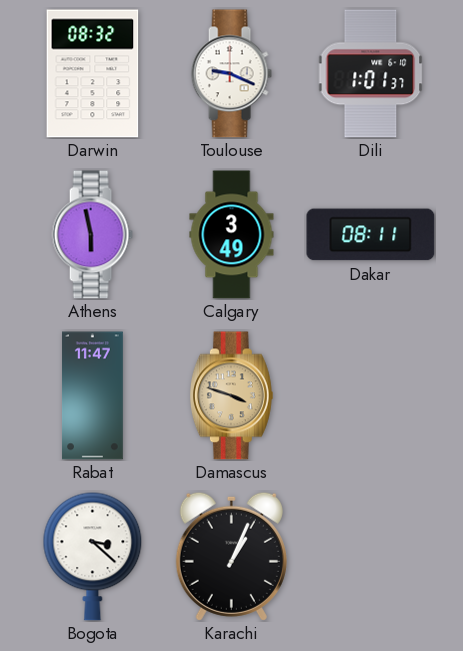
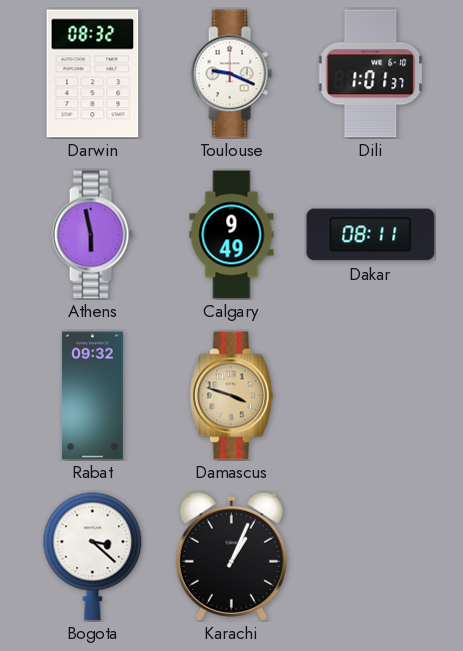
Calgary: 3:49 -> 9:49
Rabat: 11:47 -> 09:32
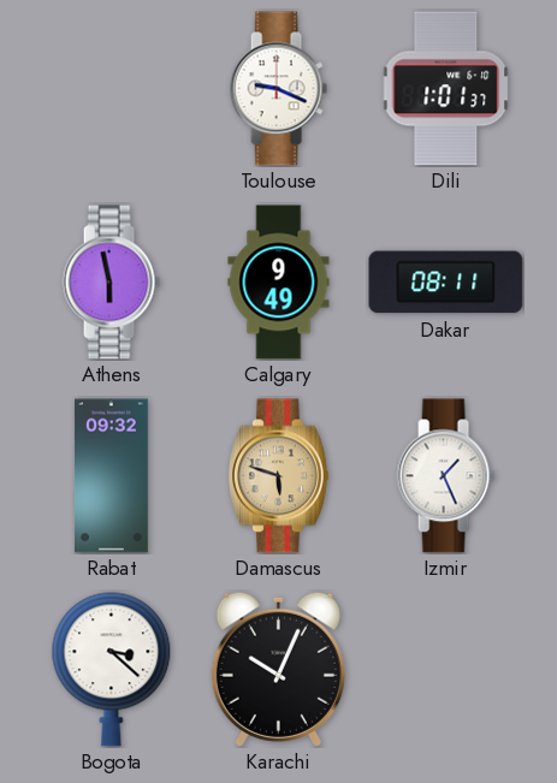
Darwin: 08:32 -> none
Damascus: 3:48 -> 5:48
Izmir: none -> 1:26
Karachi: 1:04 -> 10:04
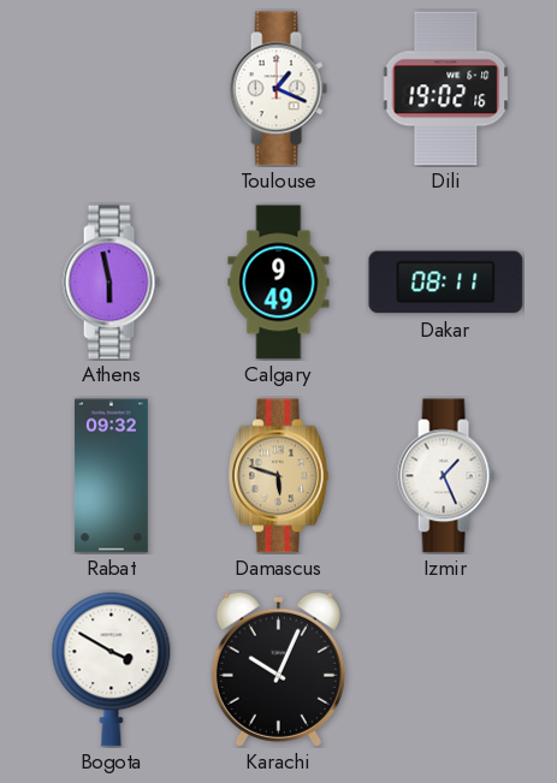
Toulouse: 9:19 -> 1:19
Dili: 1:01 -> 19:02
Bogota: 3:22 -> 3:50
